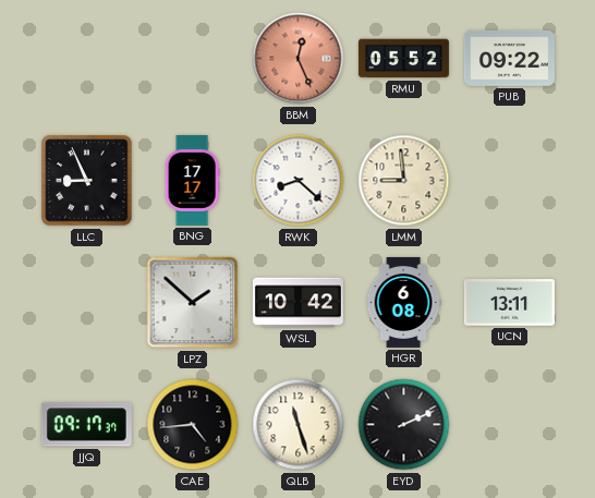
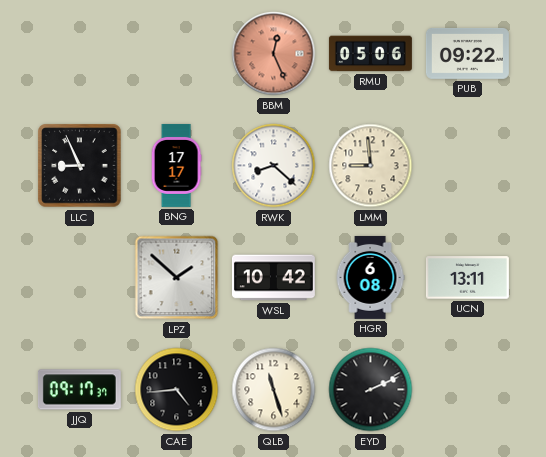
RMU: 05:52 -> 05:06
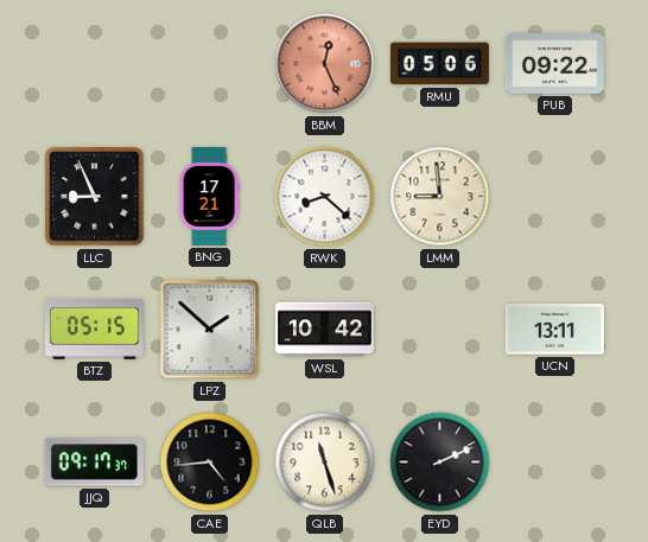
BNG: 17:17 -> 17:21
BTZ: none -> 05:15
HGR: 6:08 -> none
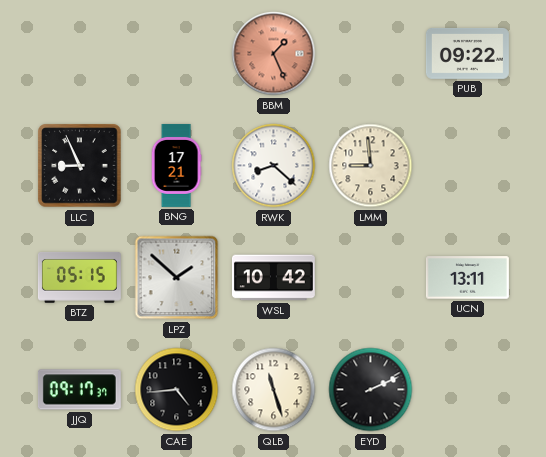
BBM: 12:26 -> 1:26
RMU: 05:06 -> none
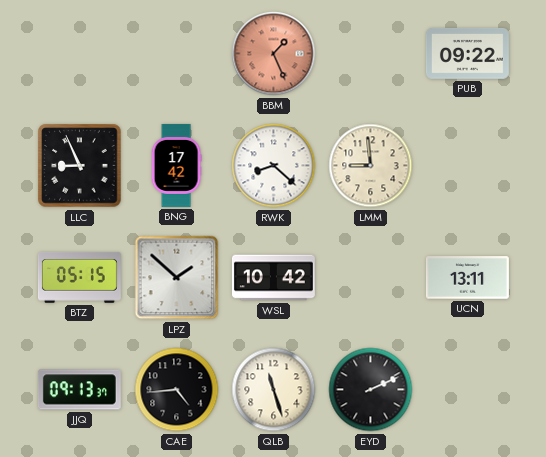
BNG: 17:21 -> 17:42
JJQ: 09:17 -> 09:13
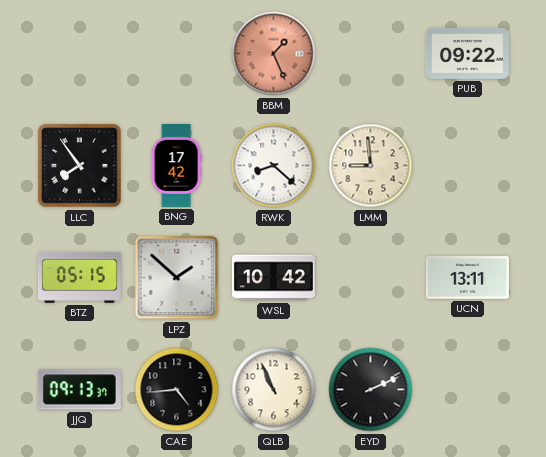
LLC: 8:56 -> 7:54
QLB: 11:27 -> 10:56
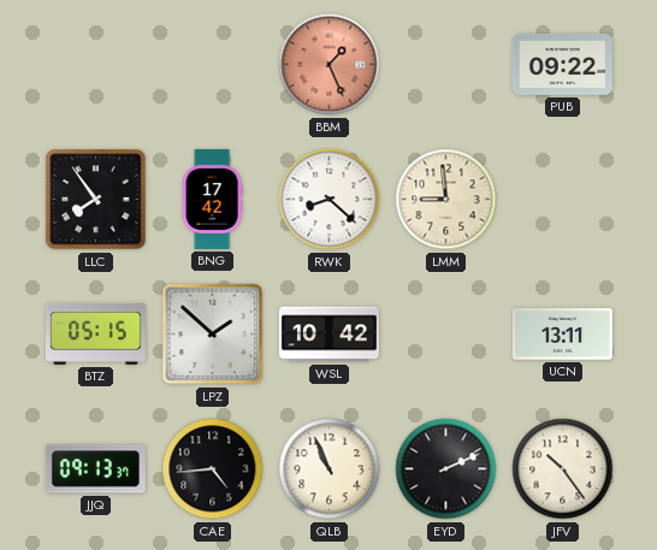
JFV: none -> 10:24
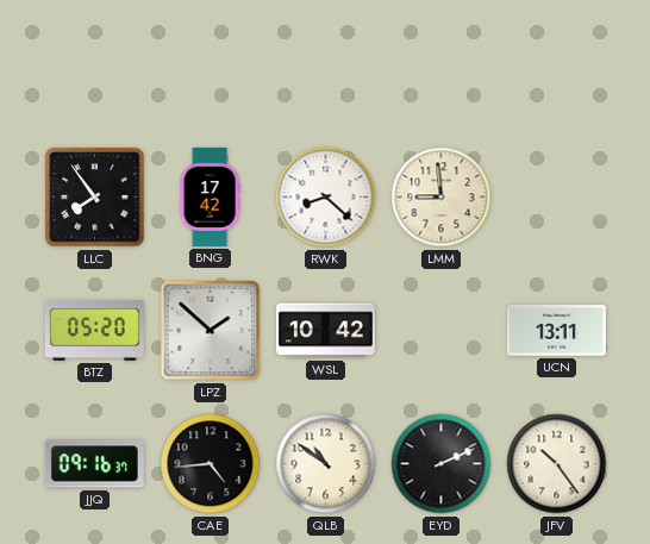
BBM: 1:26 -> none
PUB: 09:22 -> none
BTZ: 05:15 -> 05:20
JJQ: 09:13 -> 09:16
QLB: 10:56 -> 10:51
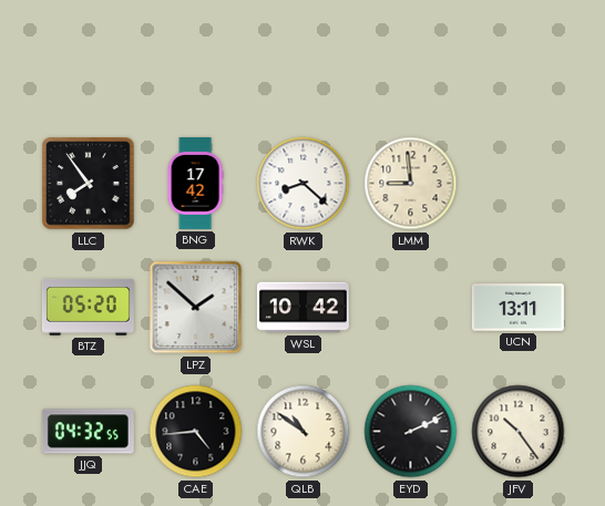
JJQ: 09:16 -> 04:32
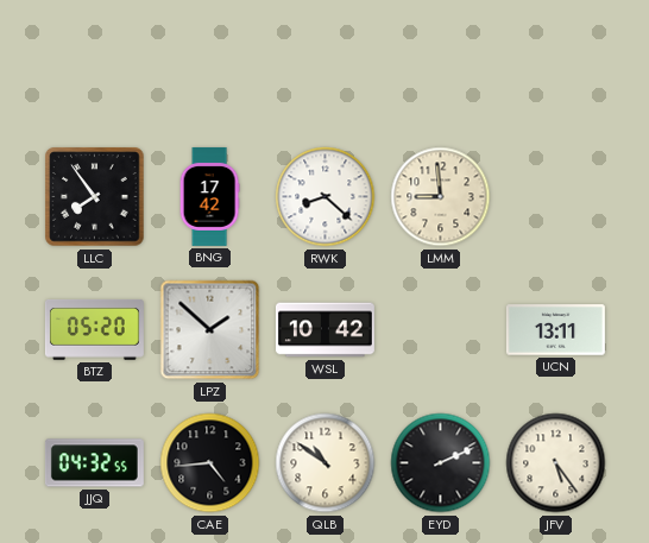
JFV: 10:24 -> 5:24
